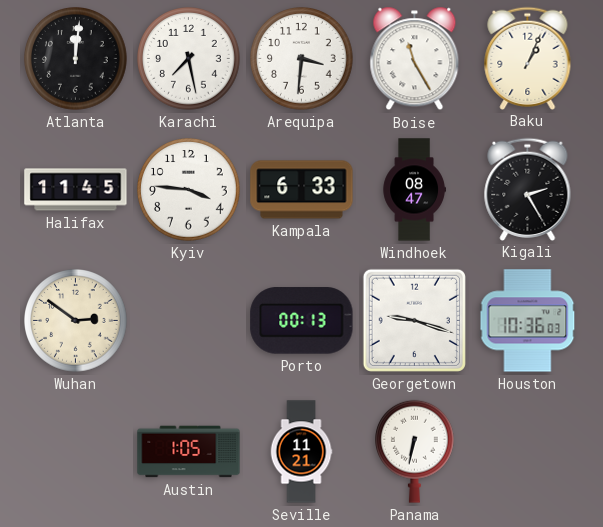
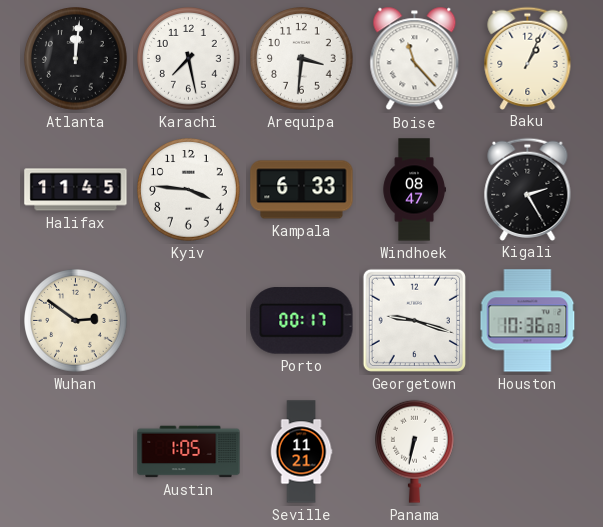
Boise: 11:25 -> 11:23
Porto: 00:13 -> 00:17
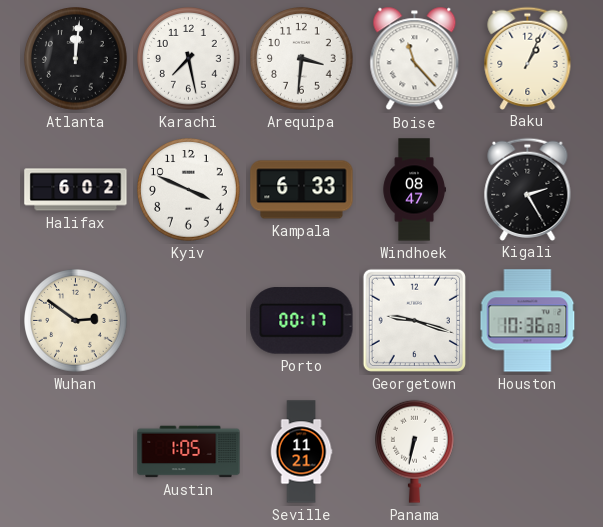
Halifax: 11:45 -> 6:02
Kyiv: 3:46 -> 3:49
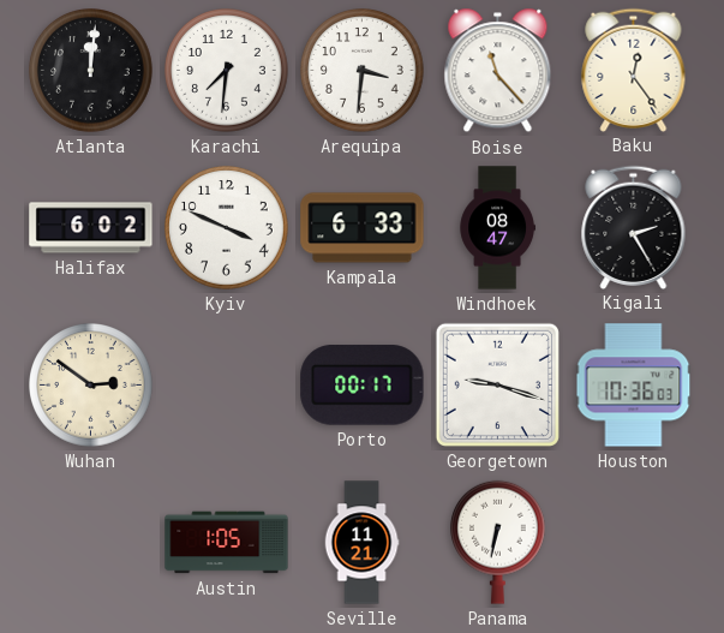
Karachi: 7:28 -> 7:31
Baku: 1:04 -> 12:24
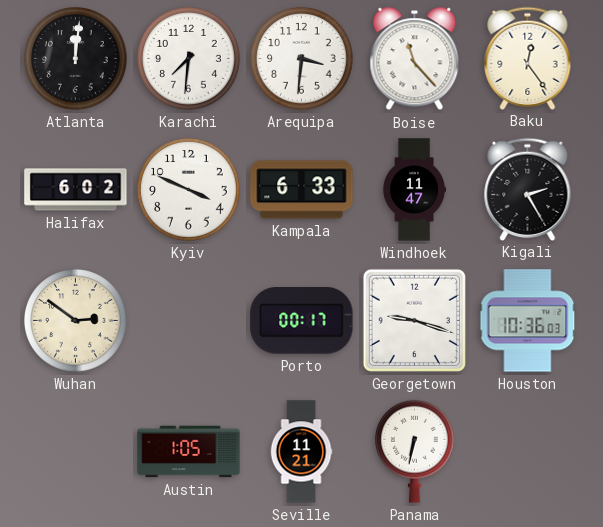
Windhoek: 08:47 -> 11:47
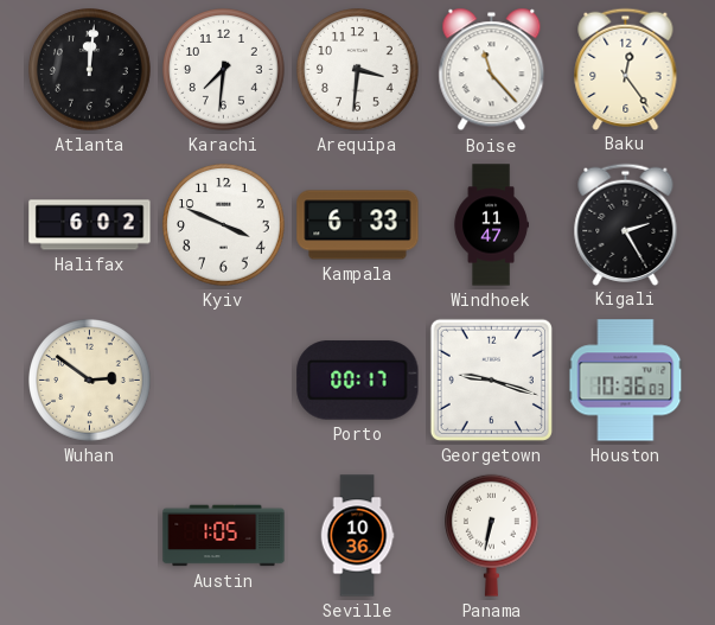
Seville: 11:21 -> 10:36
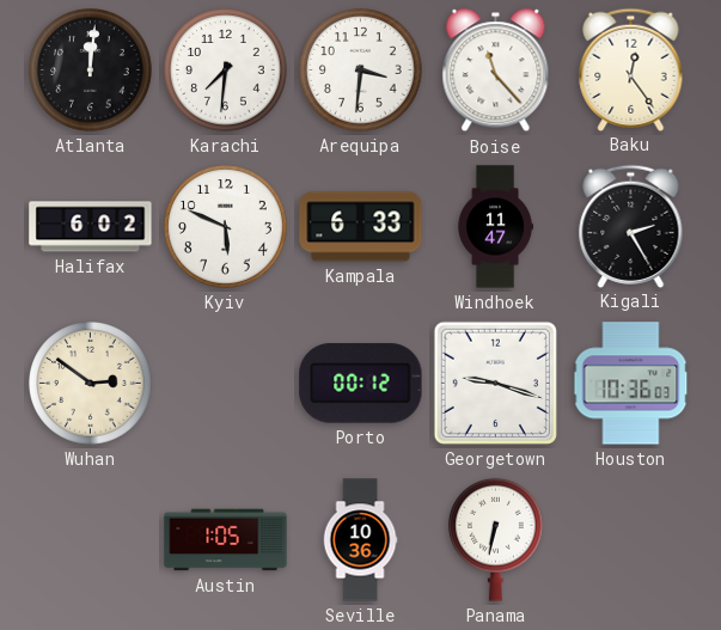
Kyiv: 3:49 -> 5:49
Porto: 00:17 -> 00:12
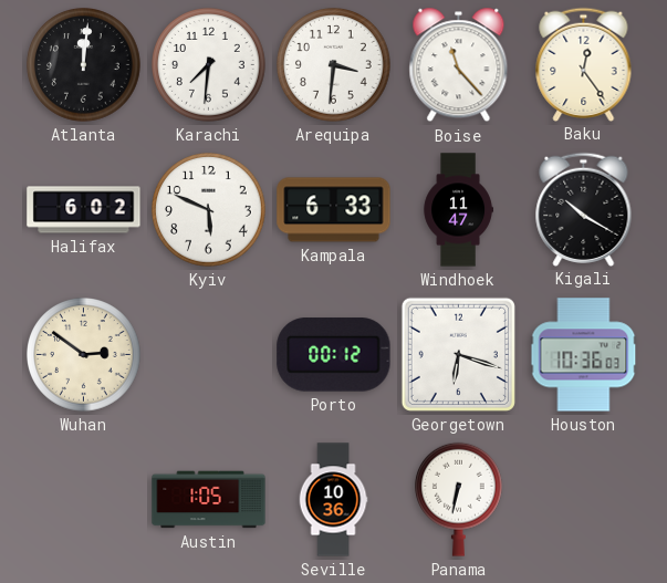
Kigali: 2:25 -> 10:20
Georgetown: 9:18 -> 6:18
